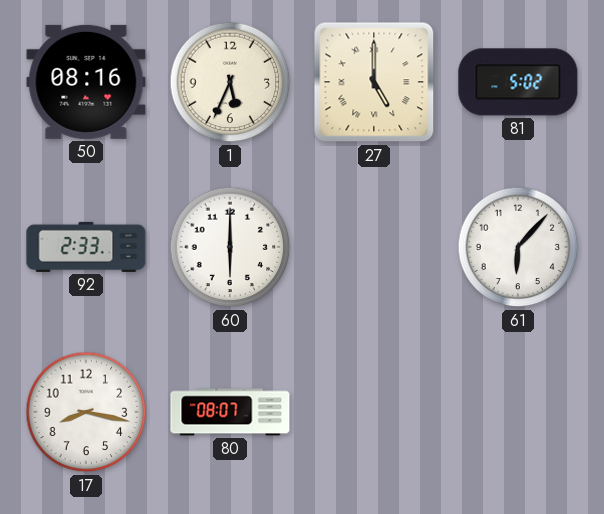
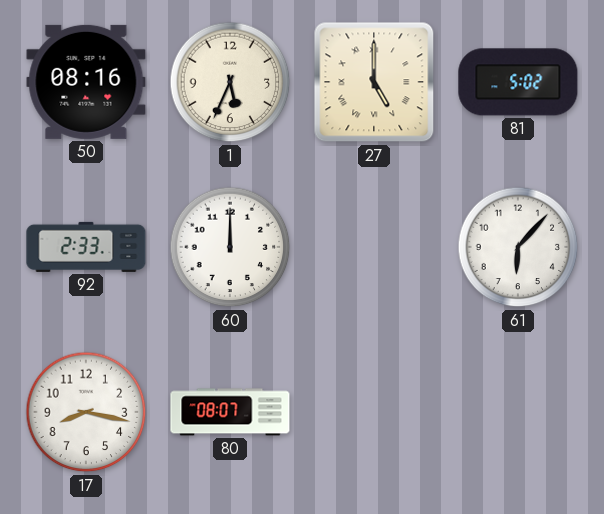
60: 6:00 -> 12:00
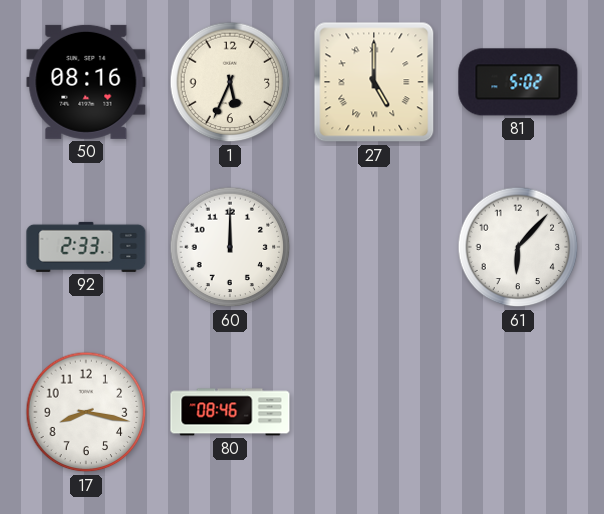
80: 08:07 -> 08:46
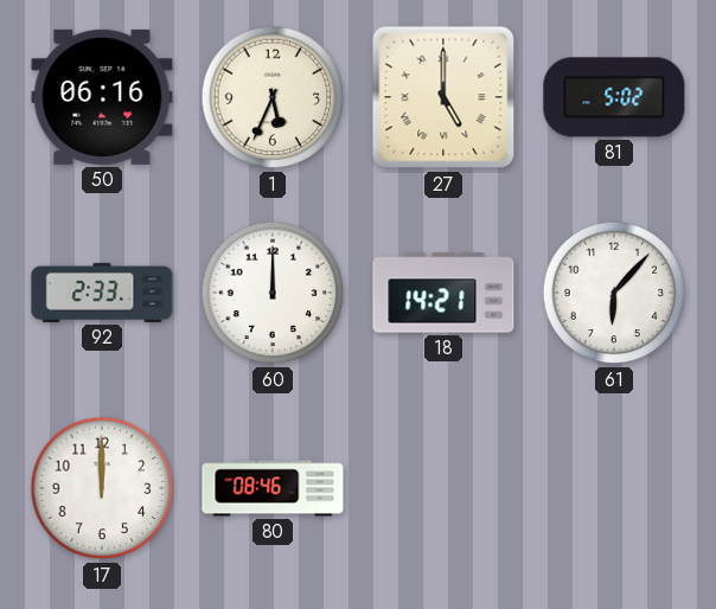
50: 08:16 -> 06:16
18: none -> 14:21
17: 8:17 -> 12:00
